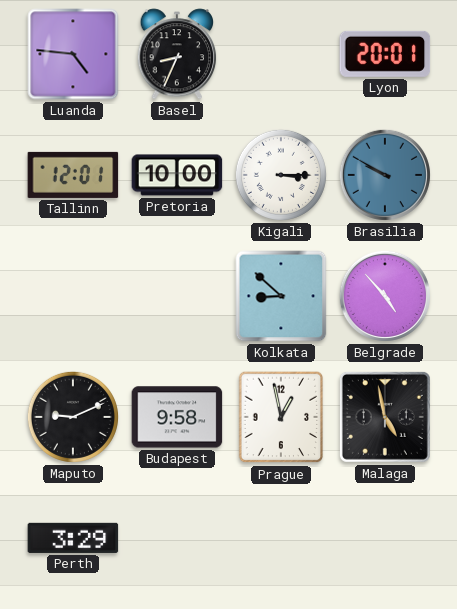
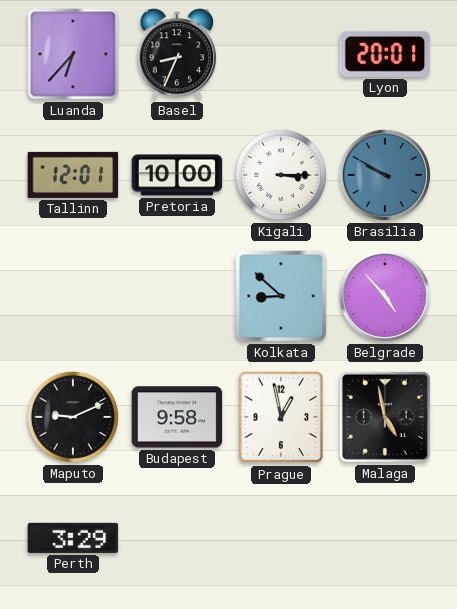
Luanda: 4:46 -> 6:37
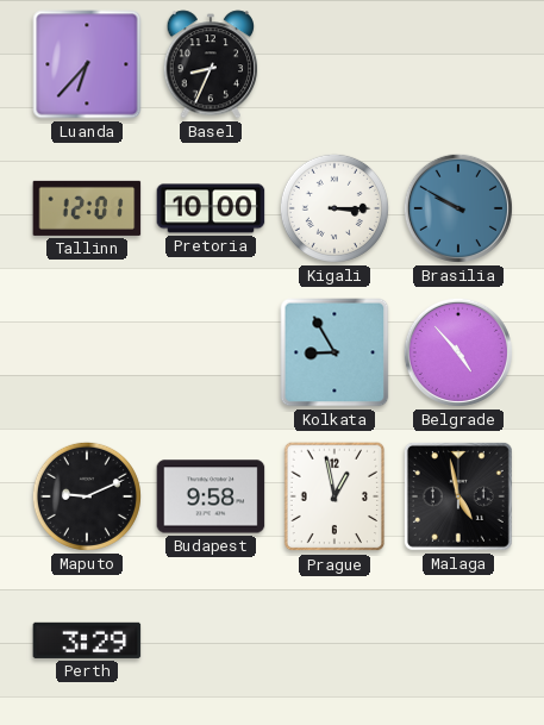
Lyon: 20:01 -> none
Kolkata: 8:52 -> 8:55
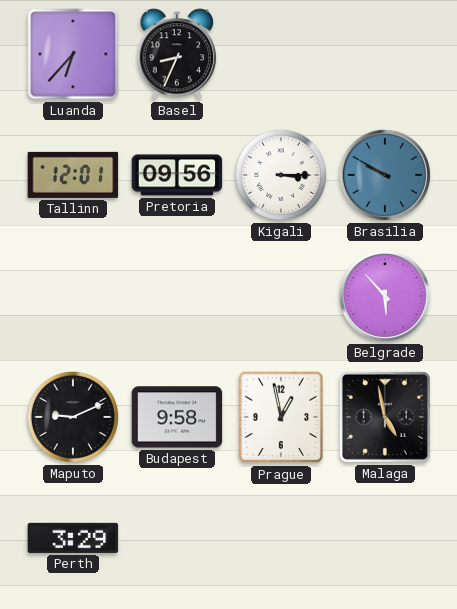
Pretoria: 10:00 -> 09:56
Kolkata: 8:55 -> none
Belgrade: 4:53 -> 5:53
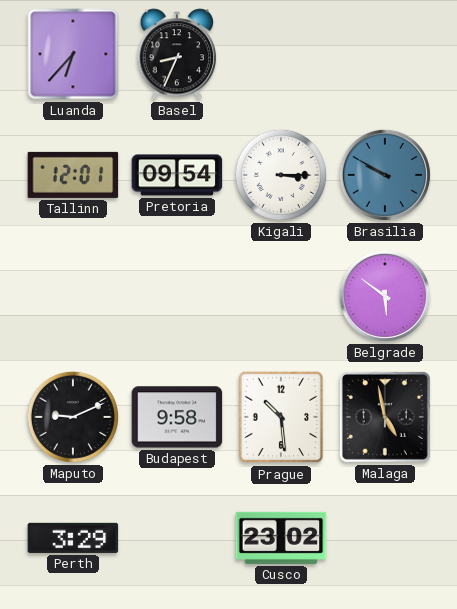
Pretoria: 09:56 -> 09:54
Belgrade: 5:53 -> 5:51
Prague: 12:58 -> 10:29
Cusco: none -> 23:02
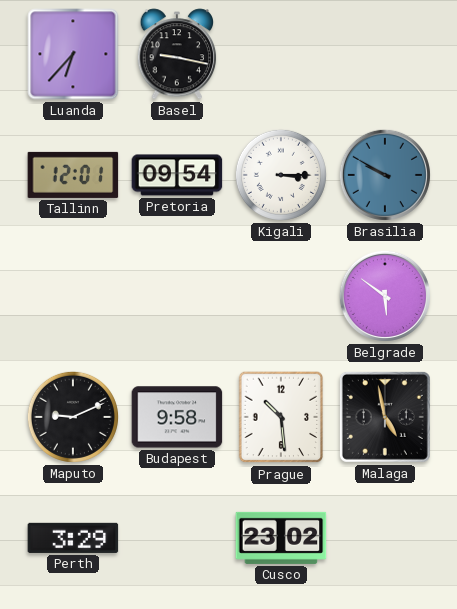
Basel: 8:34 -> 9:17
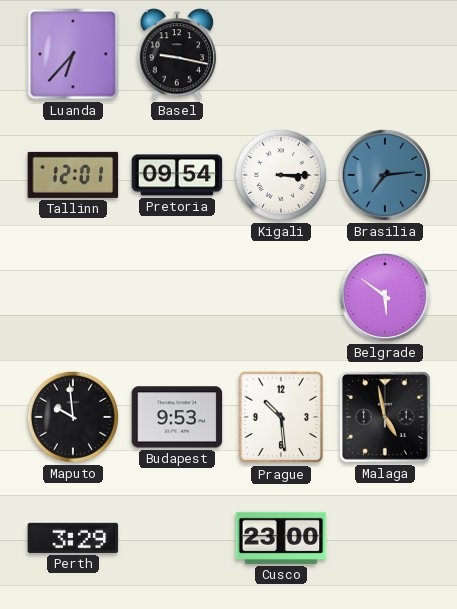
Brasilia: 9:50 -> 7:14
Maputo: 9:11 -> 9:59
Budapest: 9:58 -> 9:53
Cusco: 23:02 -> 23:00
